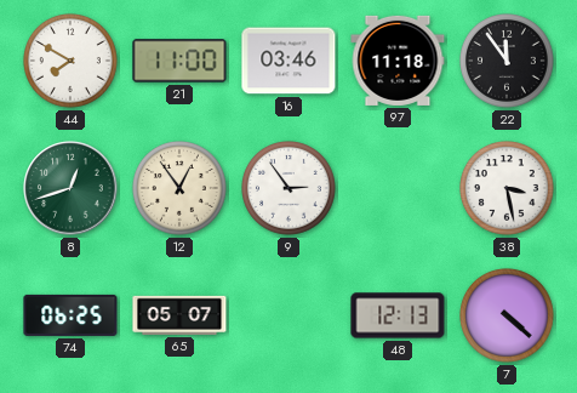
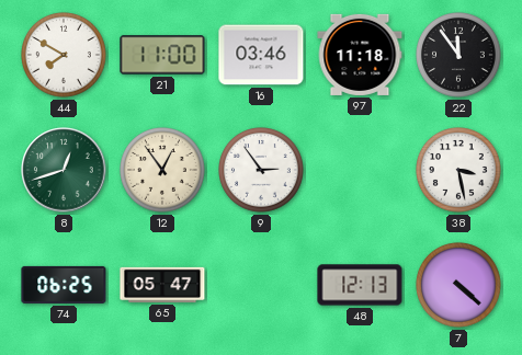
65: 05:07 -> 05:47
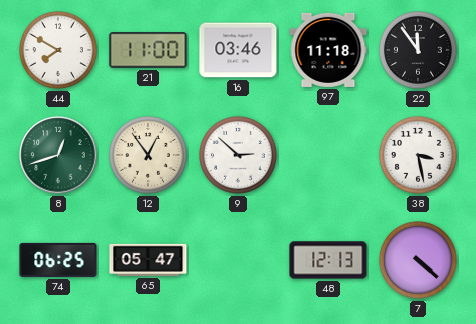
9: 2:54 -> 2:52
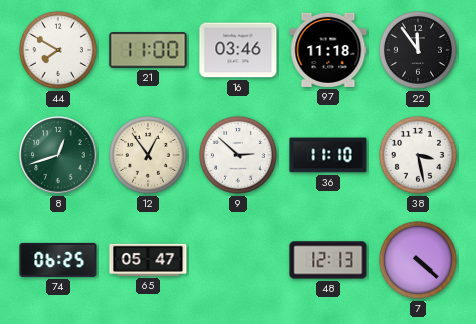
36: none -> 11:10
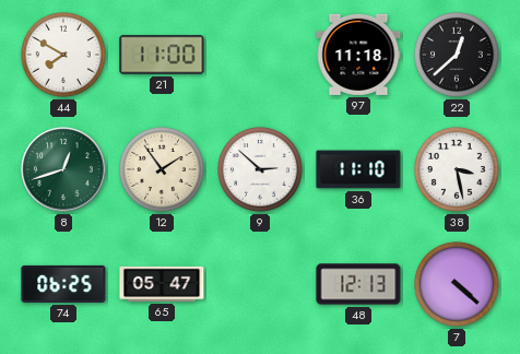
16: 03:46 -> none
22: 11:54 -> 12:38
12: 12:54 -> 1:54
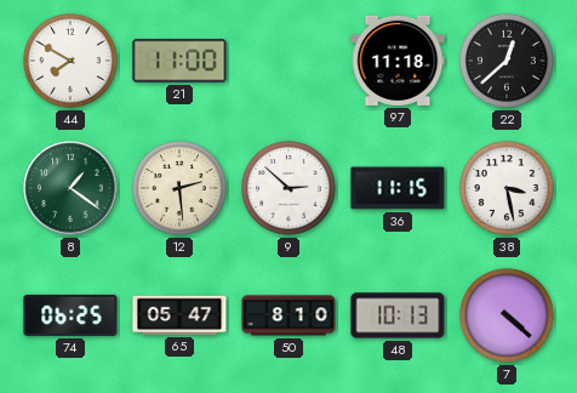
8: 12:42 -> 1:21
12: 1:54 -> 2:29
36: 11:10 -> 11:15
50: none -> 8:10
48: 12:13 -> 10:13
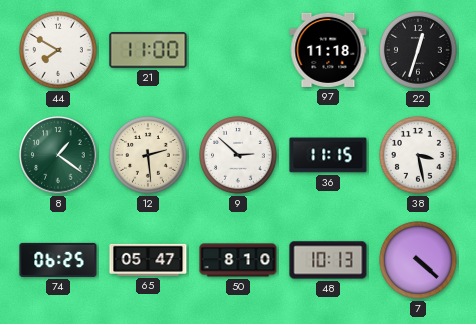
22: 12:38 -> 12:33
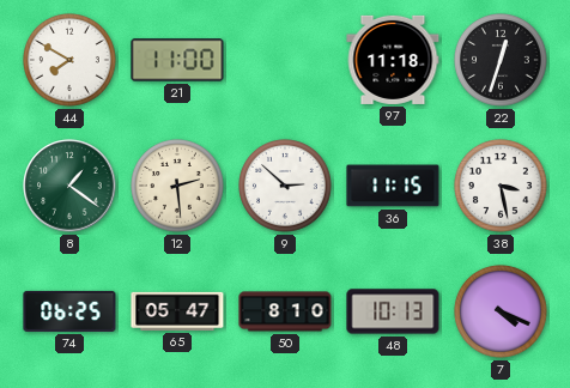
7: 4:22 -> 4:19
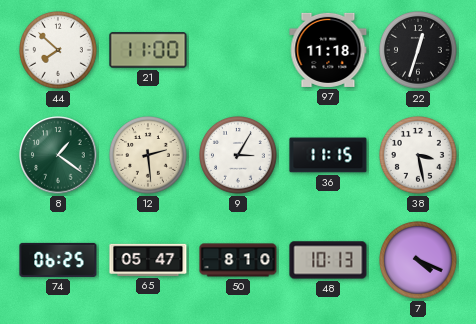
44: 7:50 -> 7:52
9: 2:52 -> 3:05
